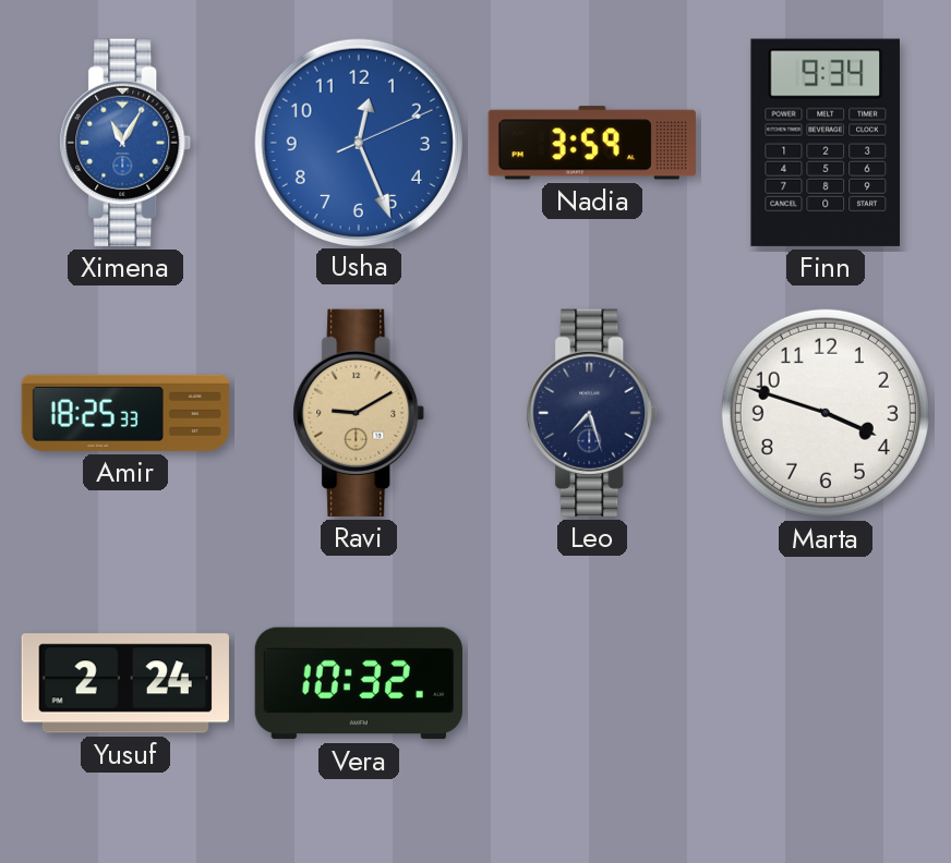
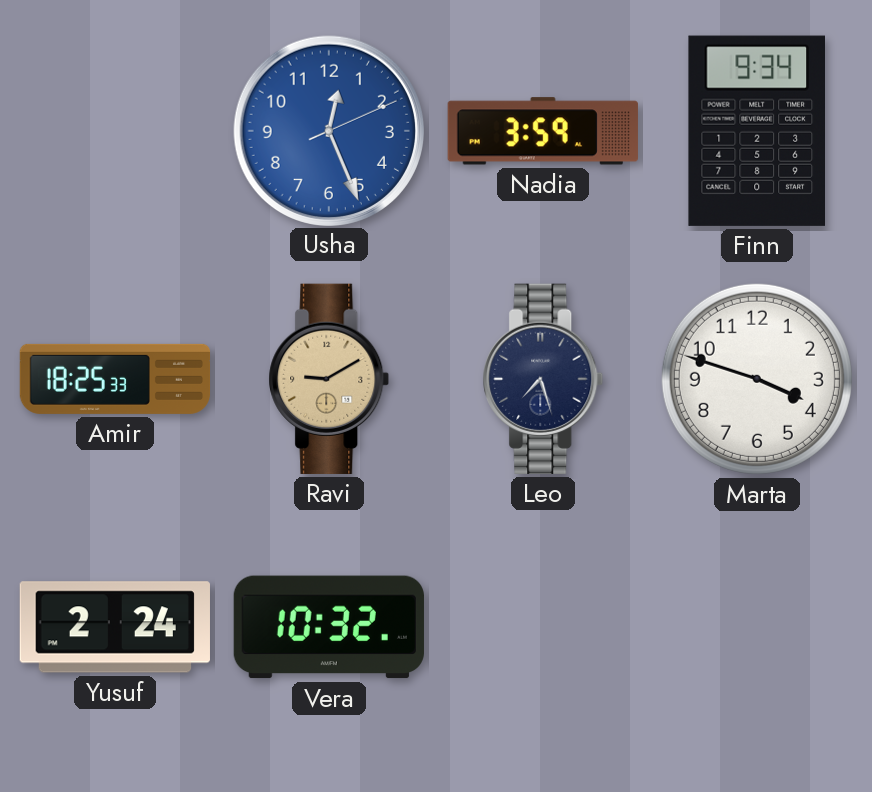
Ximena: 11:05 -> none
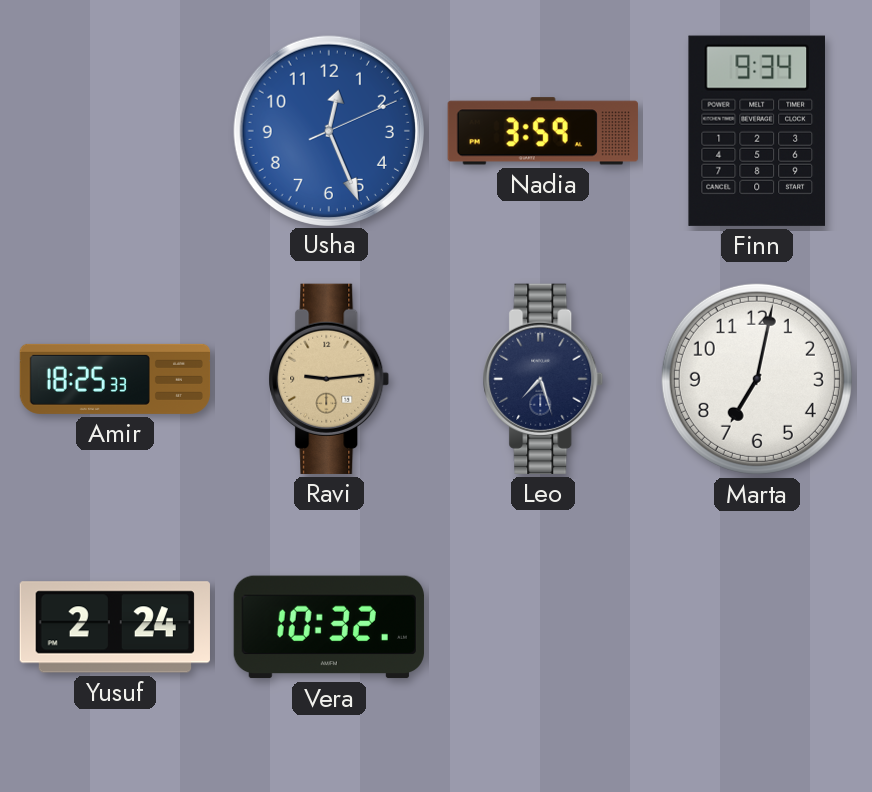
Ravi: 9:10 -> 9:14
Marta: 3:48 -> 7:02
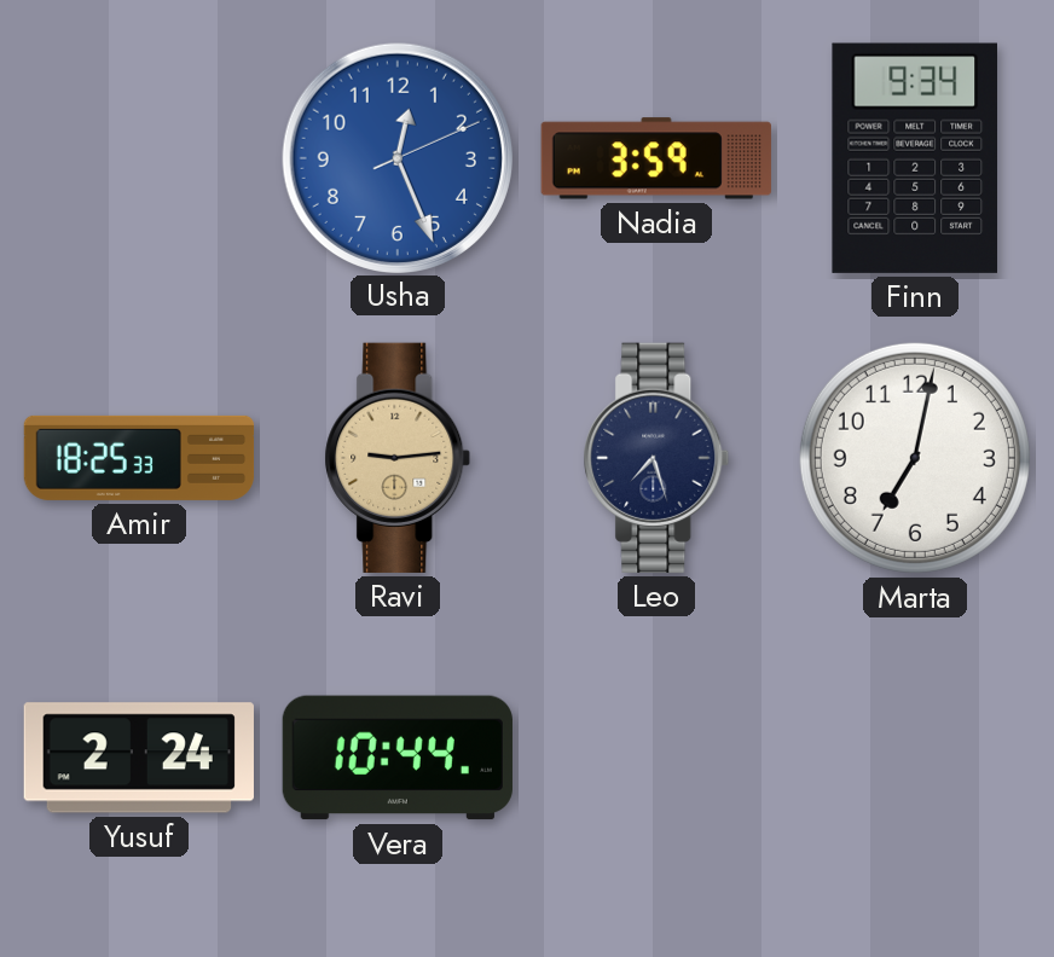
Vera: 10:32 -> 10:44
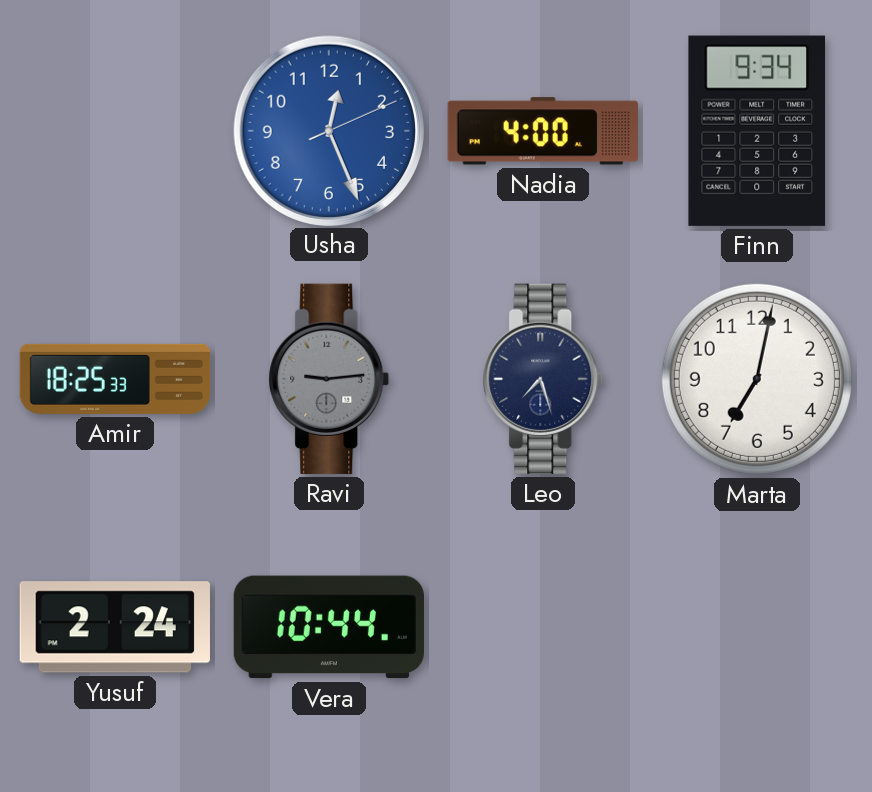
Nadia: 3:59 -> 4:00
Ravi dial: champagne -> grey
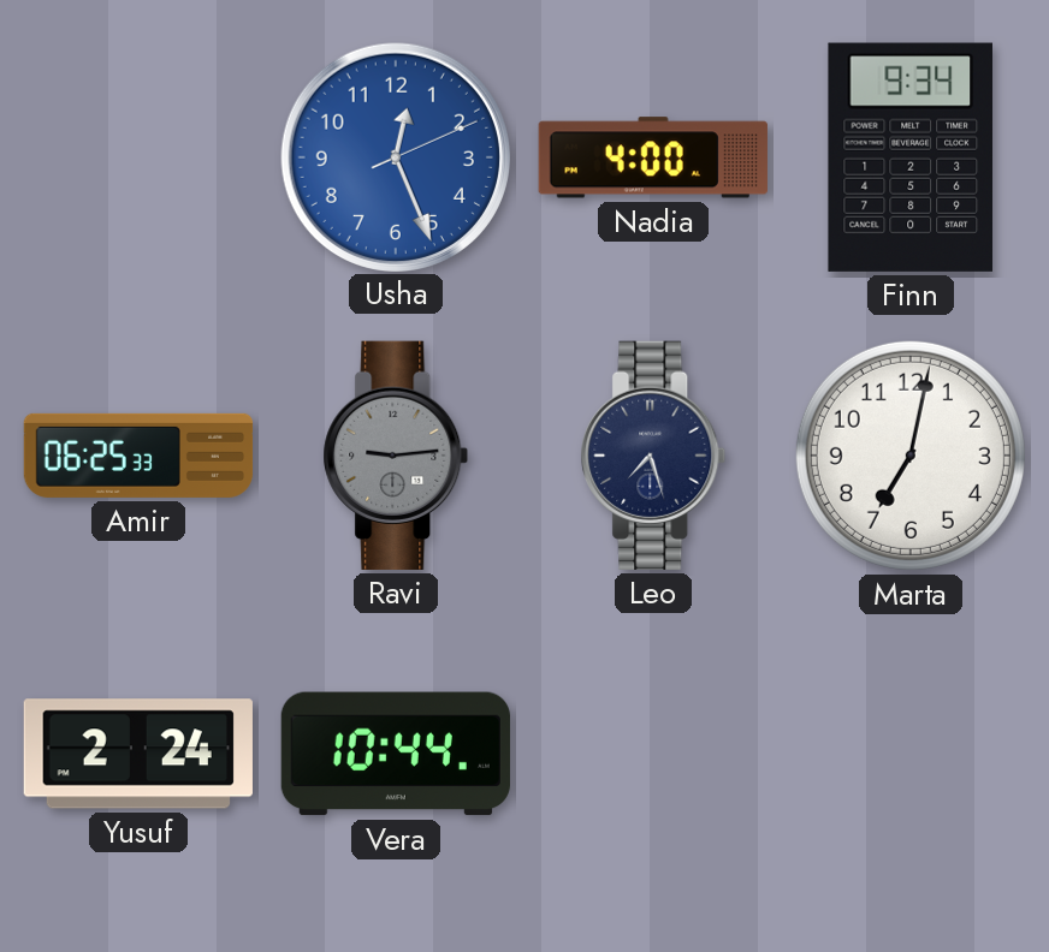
Amir: 18:25 -> 06:25
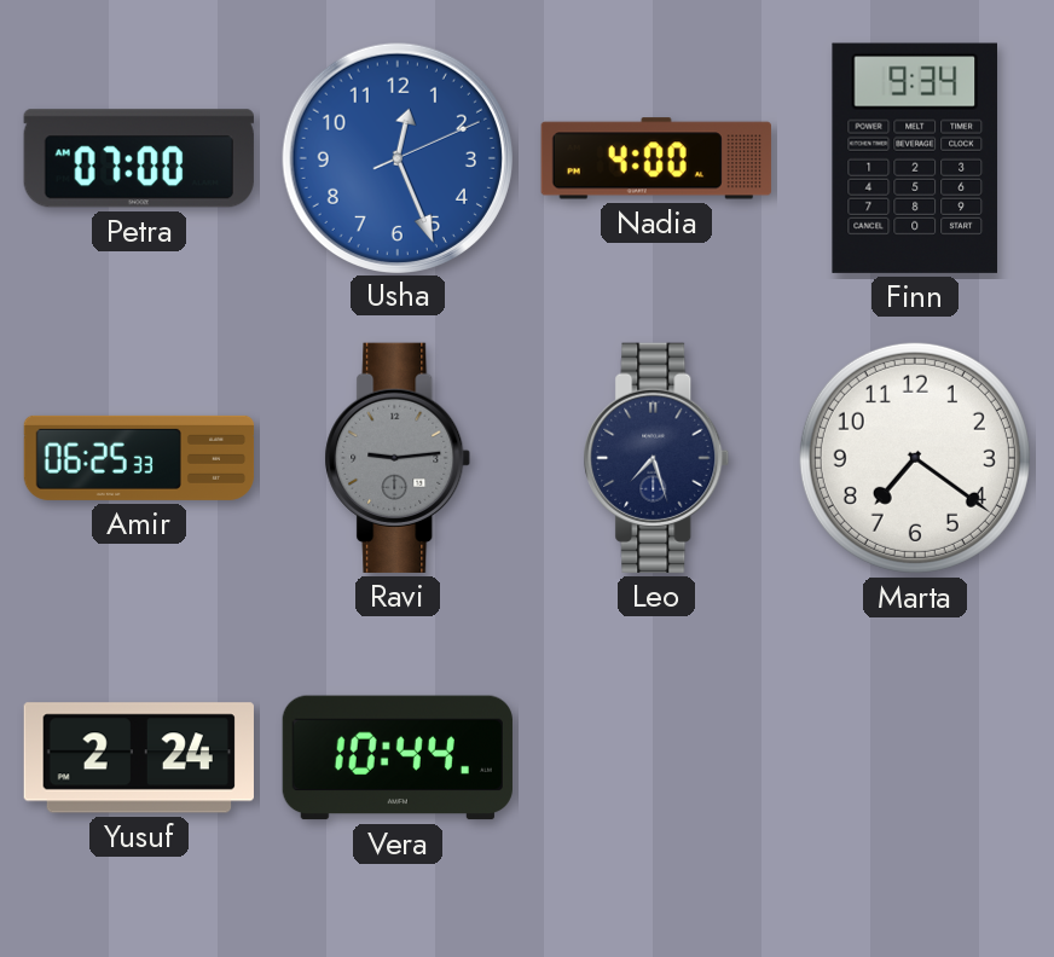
Petra: none -> 07:00
Marta: 7:02 -> 7:21
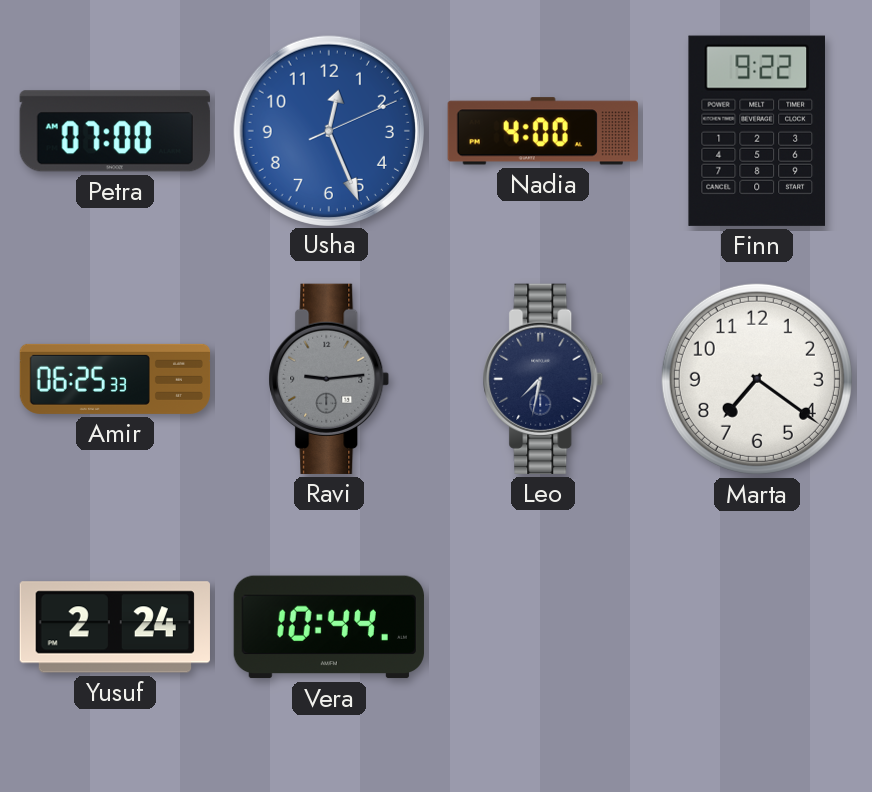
Finn: 9:34 -> 9:22
Leo: 7:27 -> 7:32
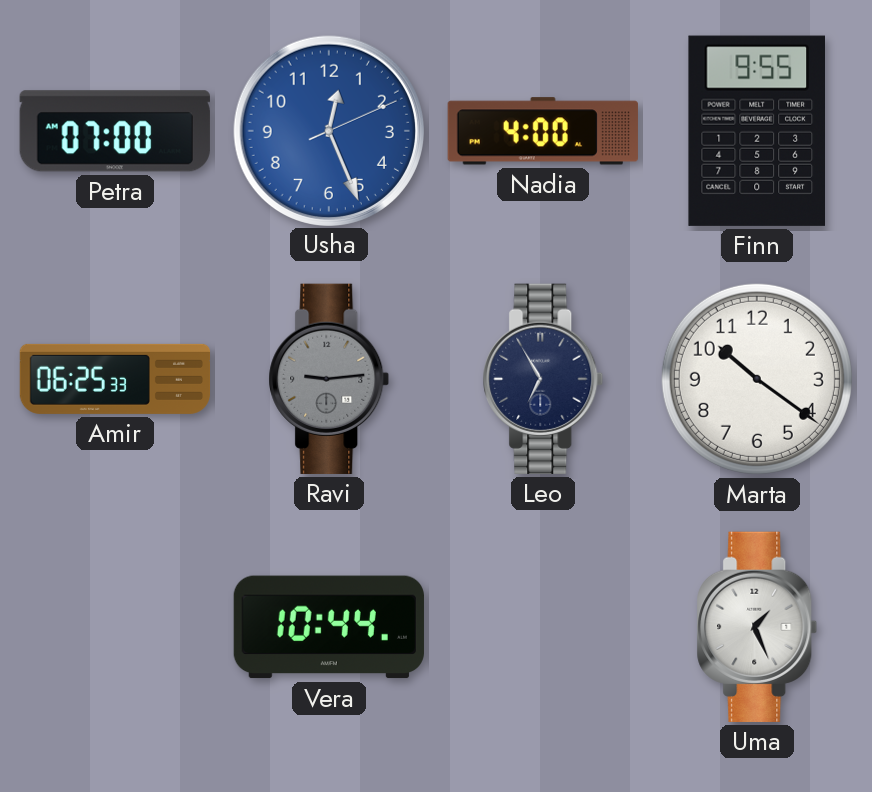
Finn: 9:22 -> 9:55
Leo: 7:32 -> 6:55
Marta: 7:21 -> 10:21
Yusuf: 2:24 -> none
Uma: none -> 1:26
